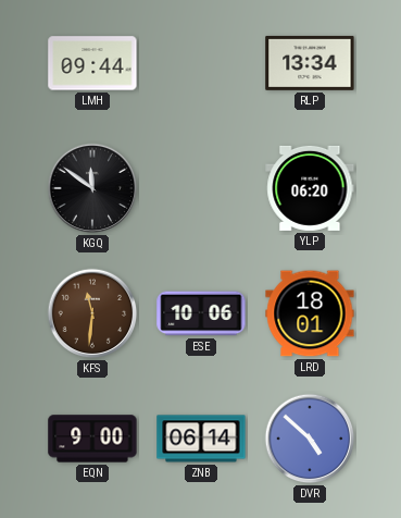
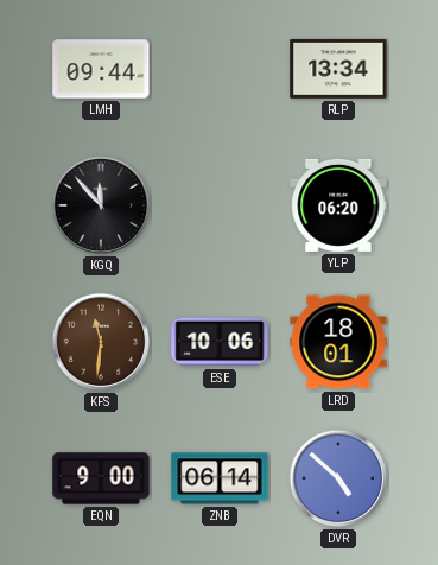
KGQ: 11:51 -> 11:53
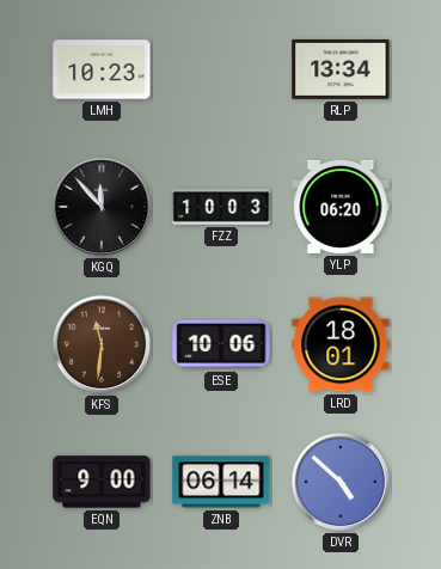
LMH: 09:44 -> 10:23
FZZ: none -> 10:03
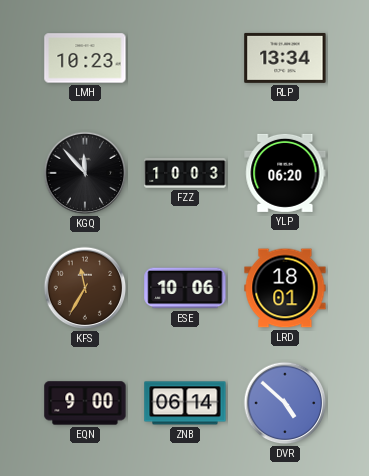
KFS: 11:31 -> 11:35
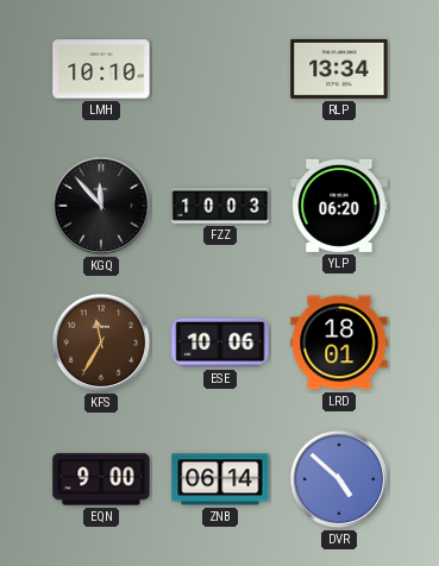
LMH: 10:23 -> 10:10
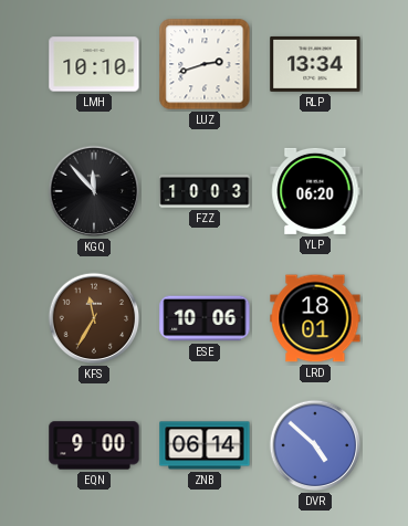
LUZ: none -> 2:42
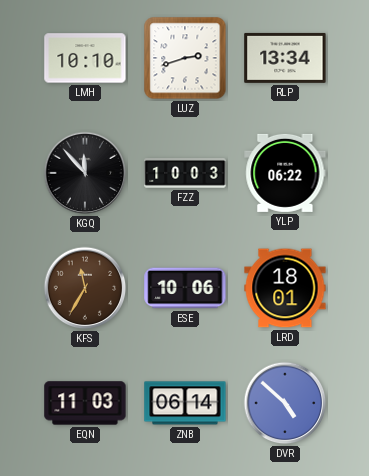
YLP: 06:20 -> 06:22
EQN: 9:00 -> 11:03
